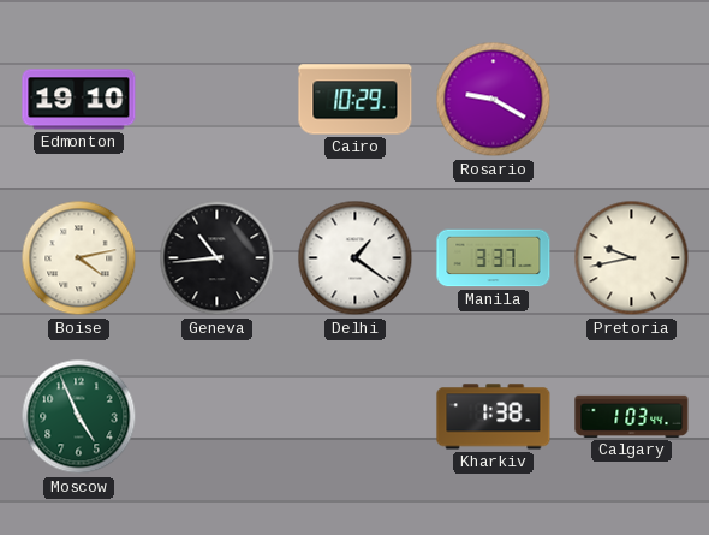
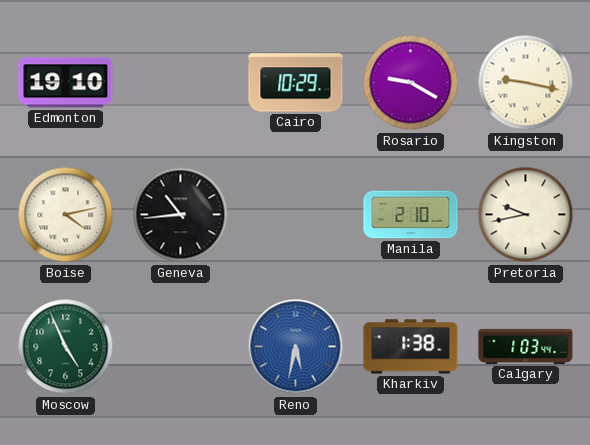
Kingston: none -> 9:17
Delhi: 1:21 -> none
Manila: 3:37 -> 2:10
Reno: none -> 5:32
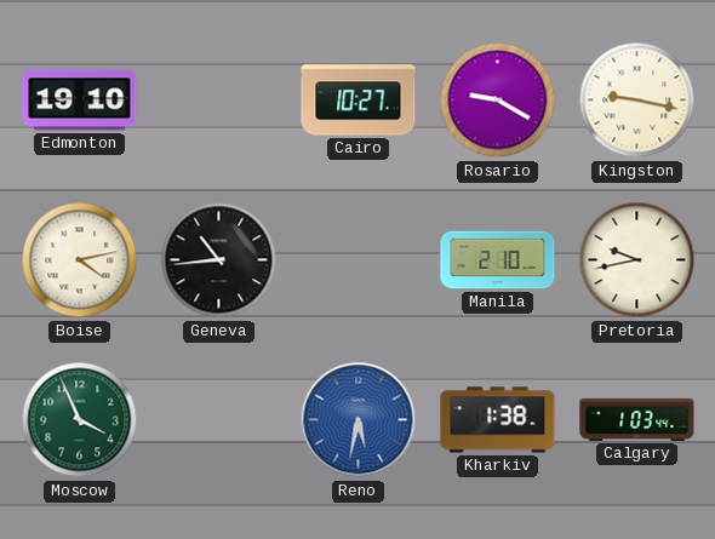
Cairo: 10:29 -> 10:27
Moscow: 4:56 -> 3:56
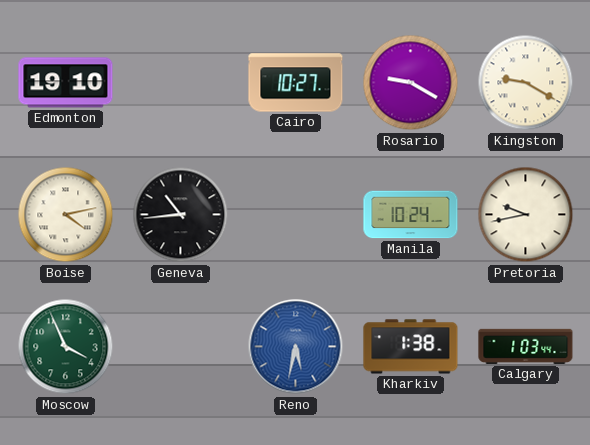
Kingston: 9:17 -> 9:20
Manila: 2:10 -> 10:24
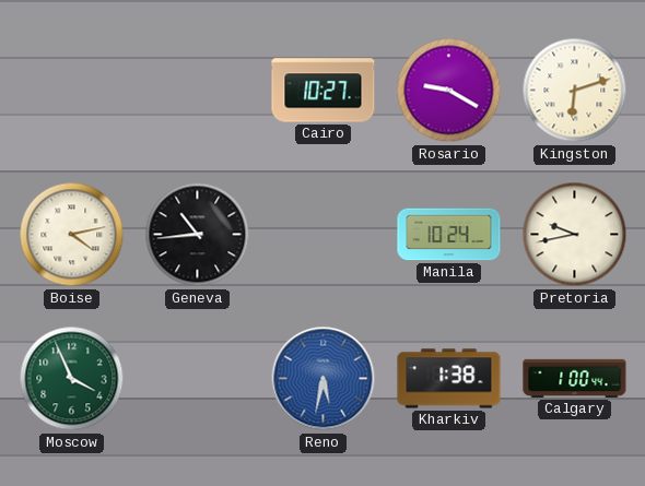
Edmonton: 19:10 -> none
Kingston: 9:20 -> 6:12
Calgary: 1:03 -> 1:00
